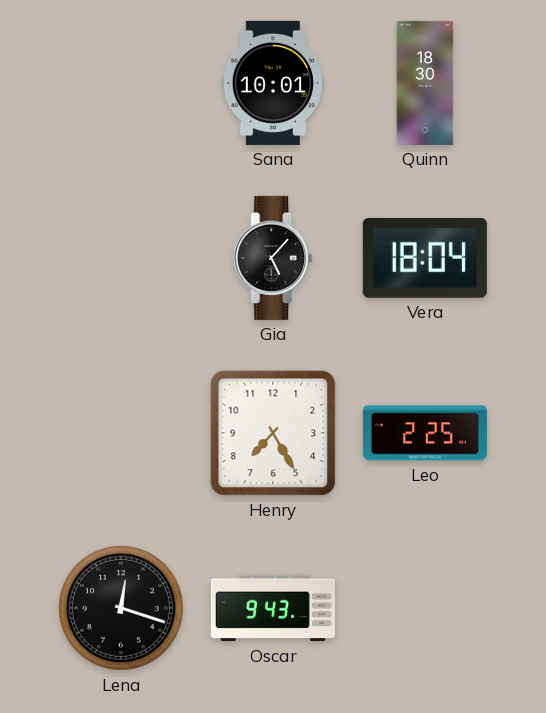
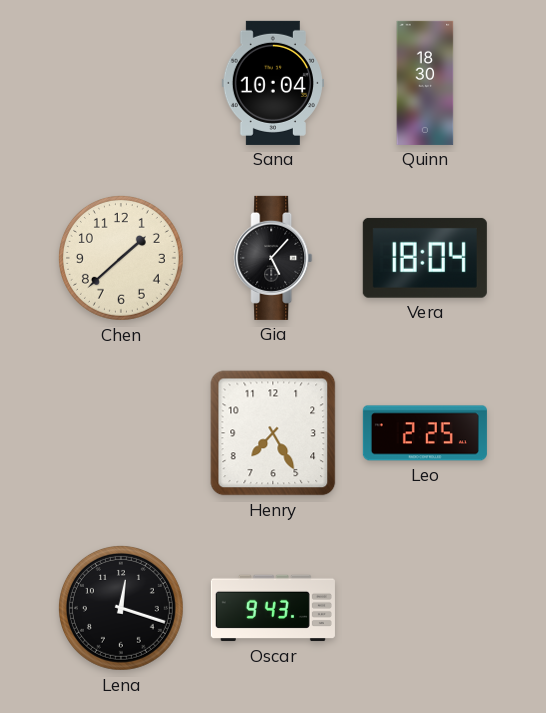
Sana: 10:01 -> 10:04
Chen: none -> 1:38
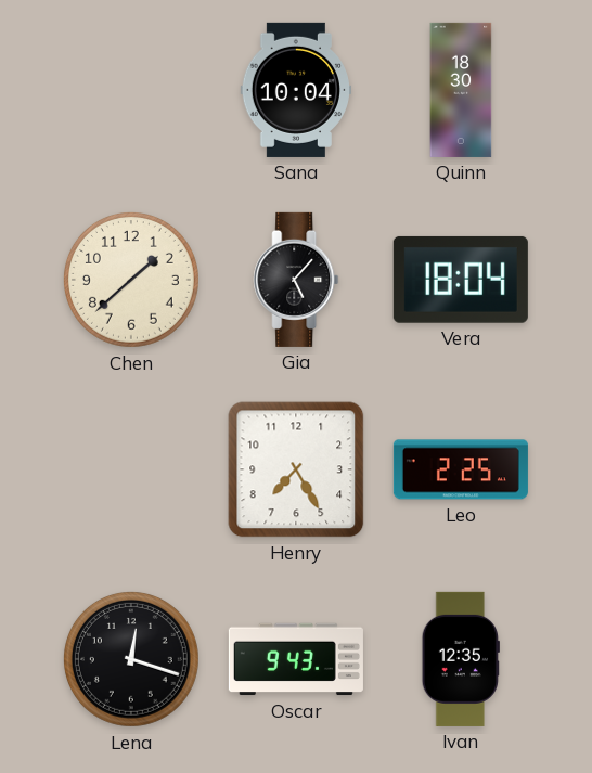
Ivan: none -> 12:35
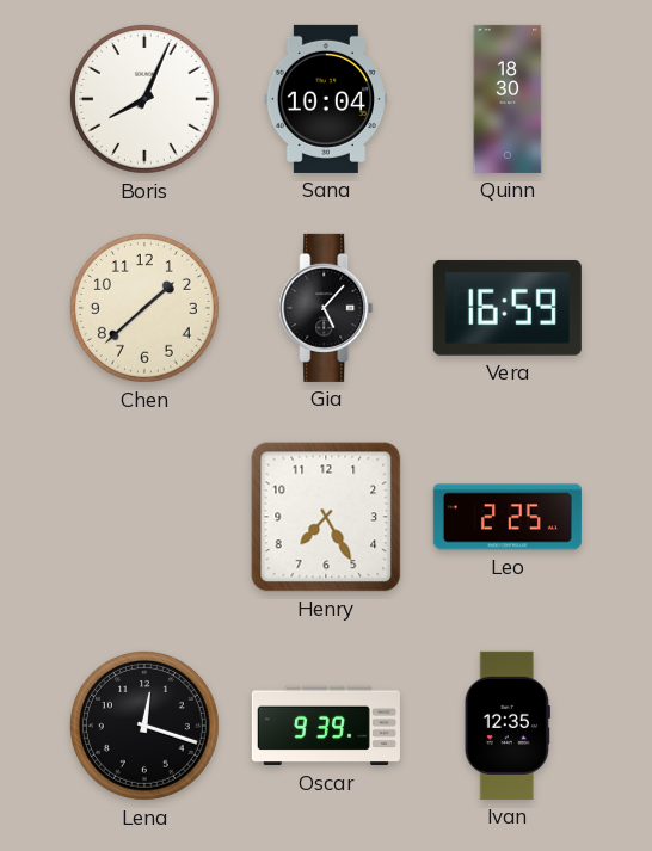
Boris: none -> 8:04
Vera: 18:04 -> 16:59
Oscar: 9:43 -> 9:39
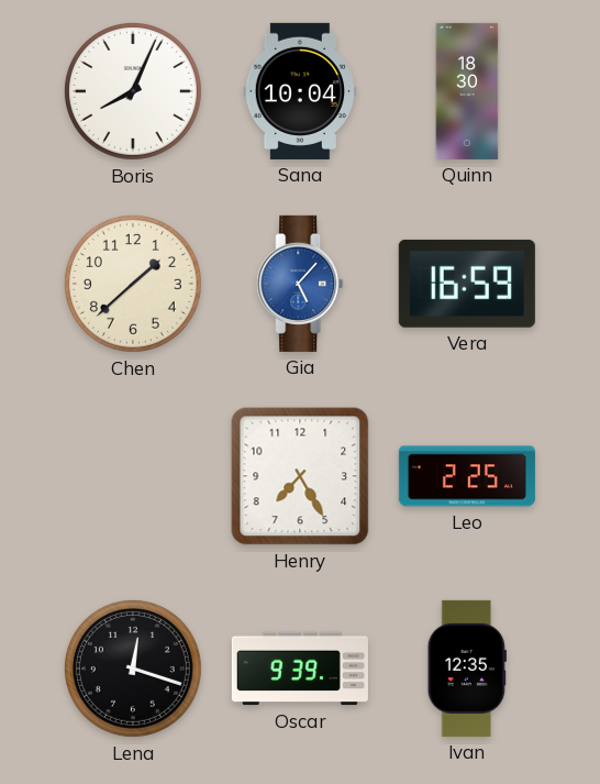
Gia dial: black -> blue
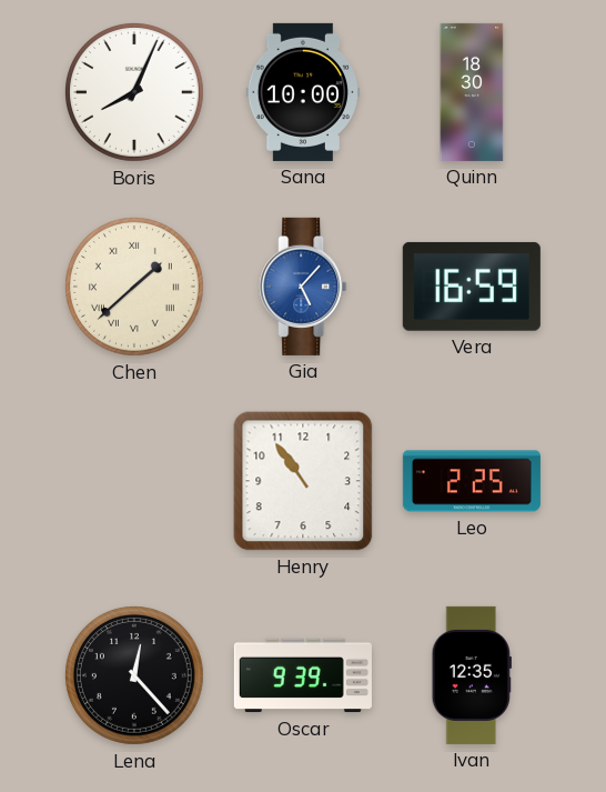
Sana: 10:04 -> 10:00
Chen numerals: Arabic -> Roman
Henry: 7:25 -> 10:54
Lena: 12:18 -> 12:23
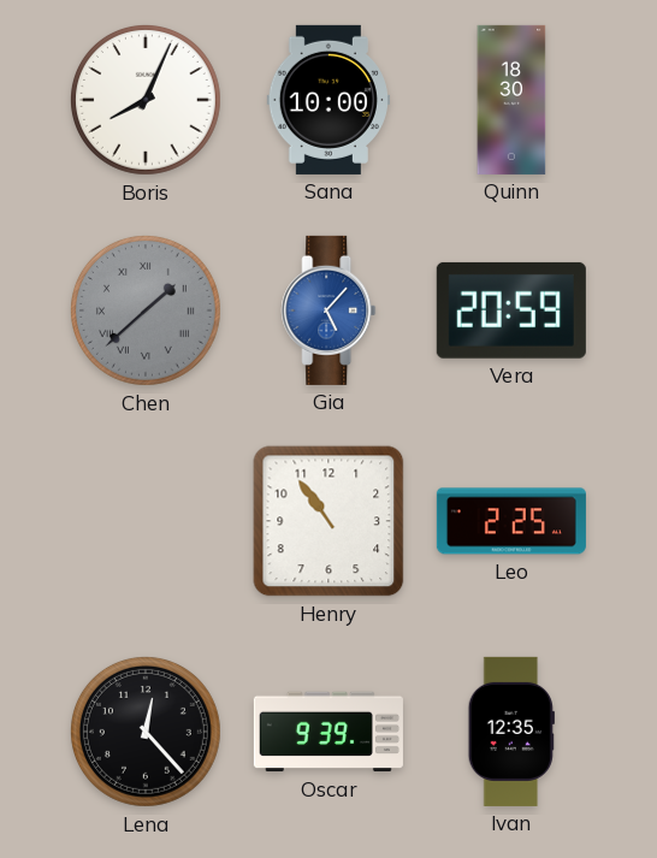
Chen dial: cream -> grey
Vera: 16:59 -> 20:59
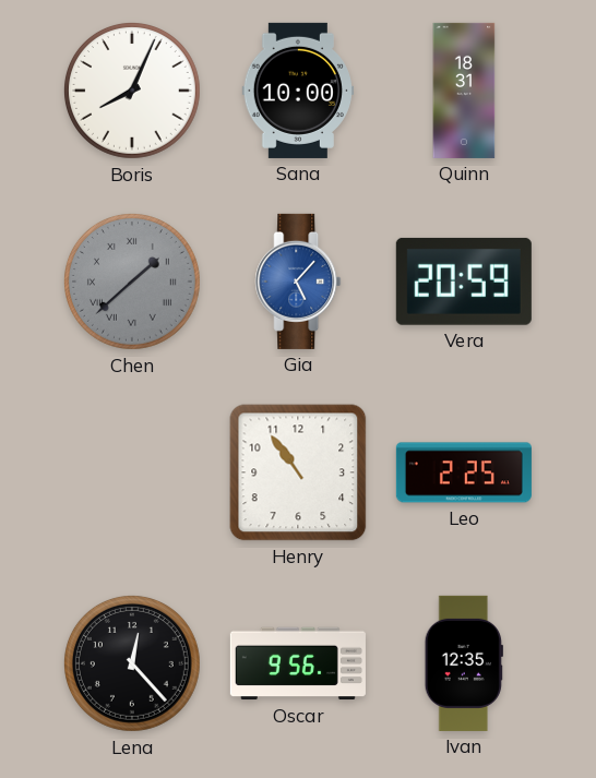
Quinn: 18:30 -> 18:31
Oscar: 9:39 -> 9:56
